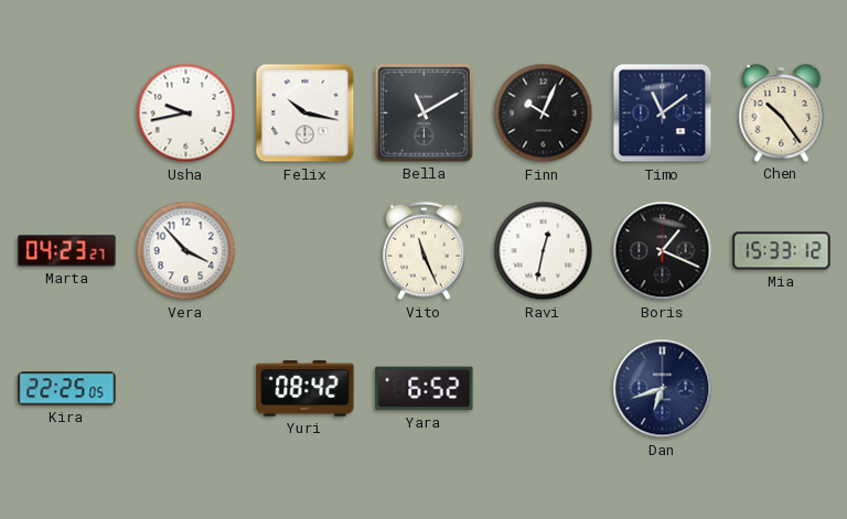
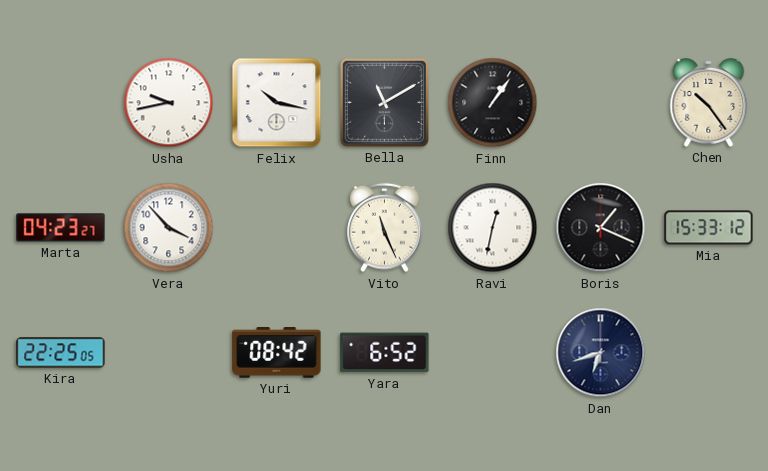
Finn: 10:04 -> 1:06
Timo: 11:09 -> none
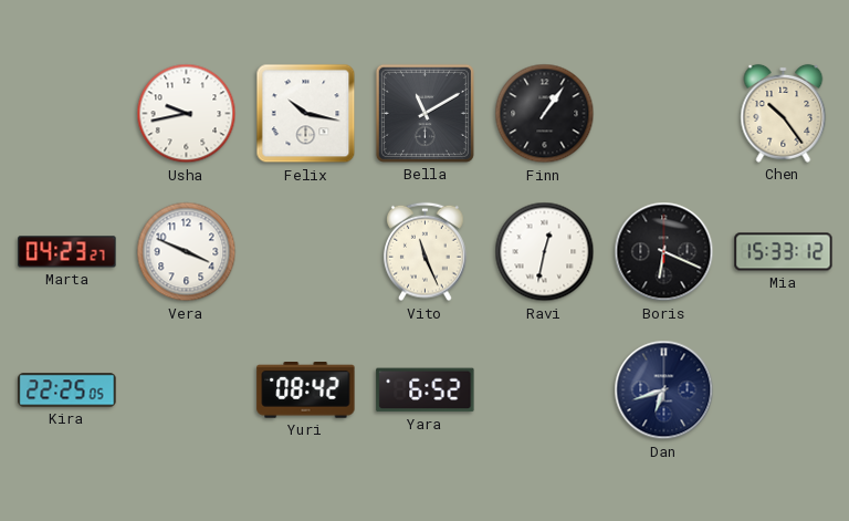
Vera: 3:53 -> 3:49
Boris: 1:19 -> 6:19
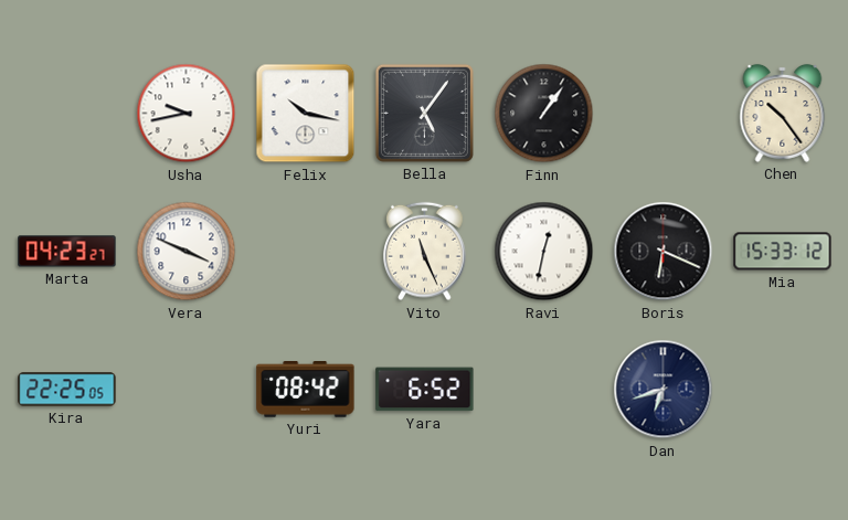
Bella: 11:10 -> 5:06
